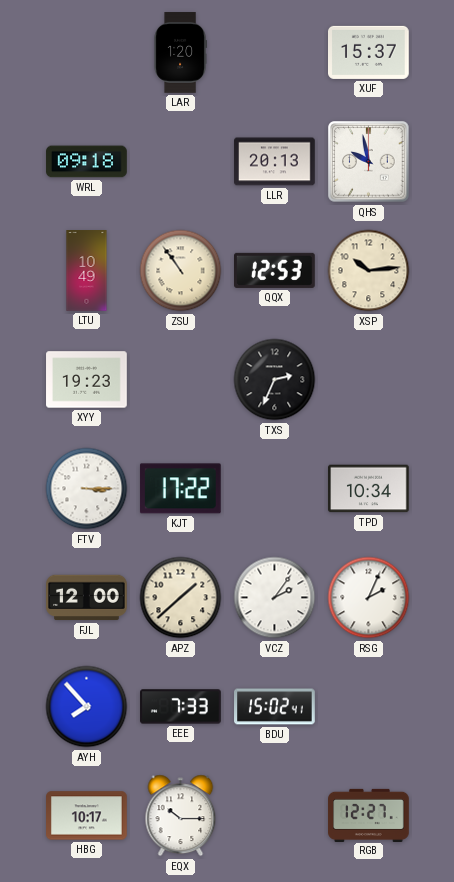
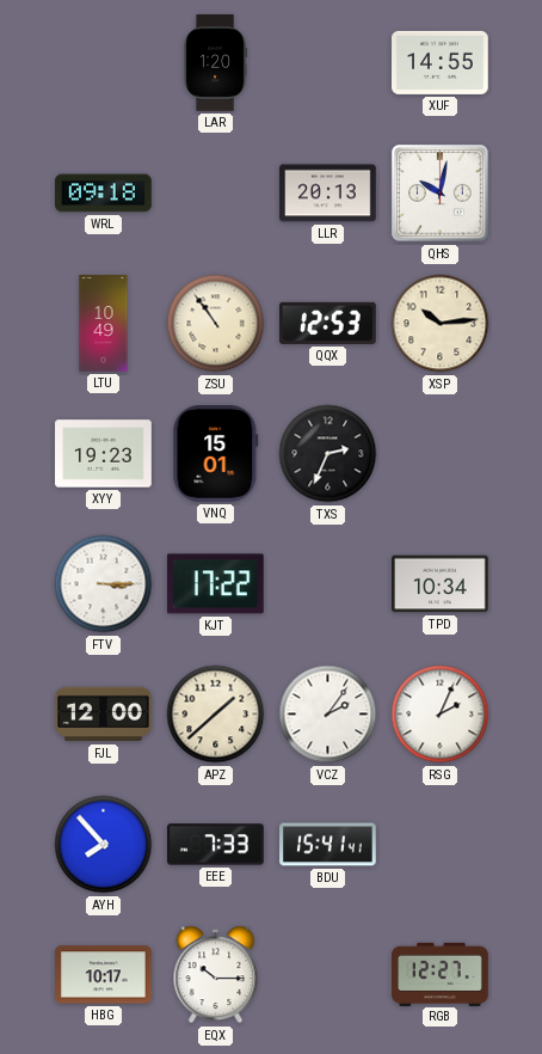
XUF: 15:37 -> 14:55
QHS: 9:58 -> 10:02
VNQ: none -> 15:01
BDU: 15:02 -> 15:41
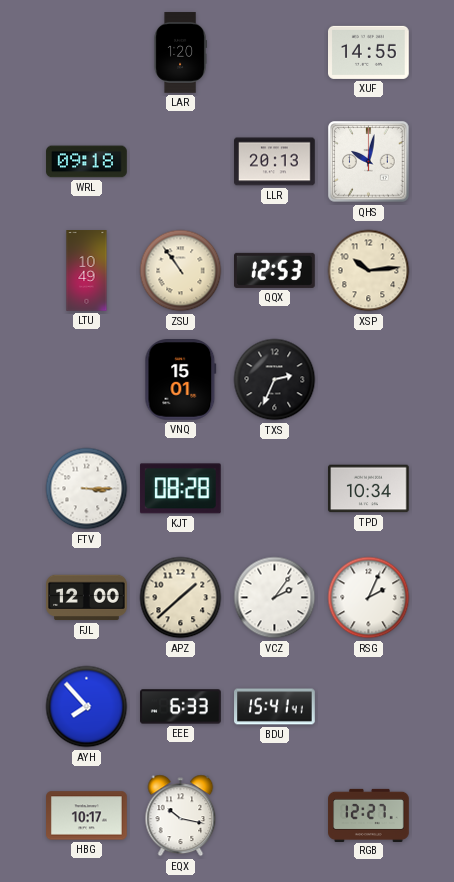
XYY: 19:23 -> none
KJT: 17:22 -> 08:28
EEE: 7:33 -> 6:33
EQX: 10:15 -> 10:17
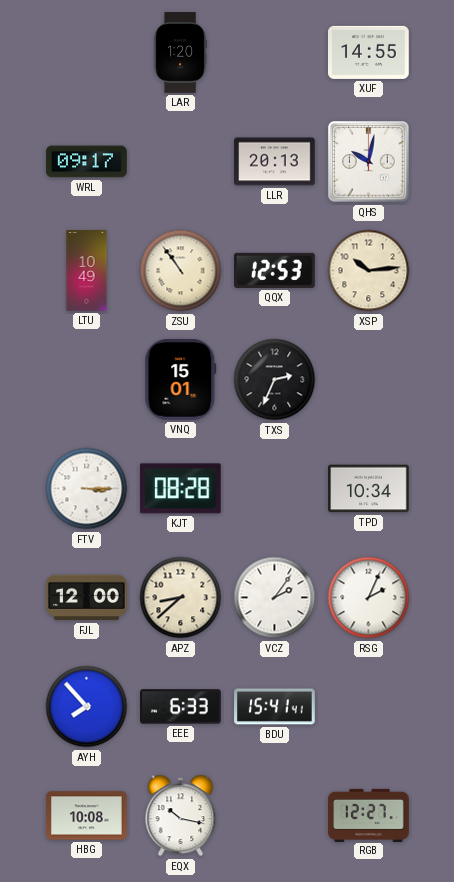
WRL: 09:18 -> 09:17
APZ: 1:38 -> 8:38
HBG: 10:17 -> 10:08
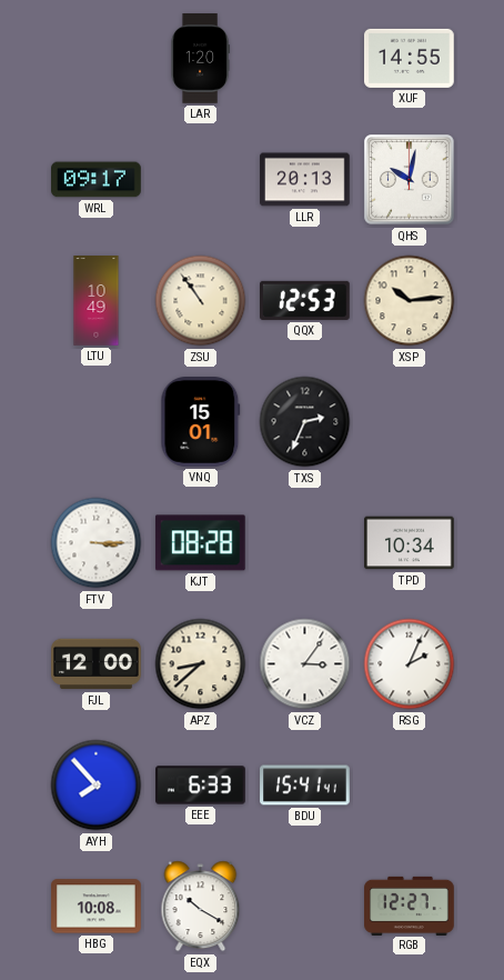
VCZ: 2:06 -> 3:06
EQX: 10:17 -> 10:20
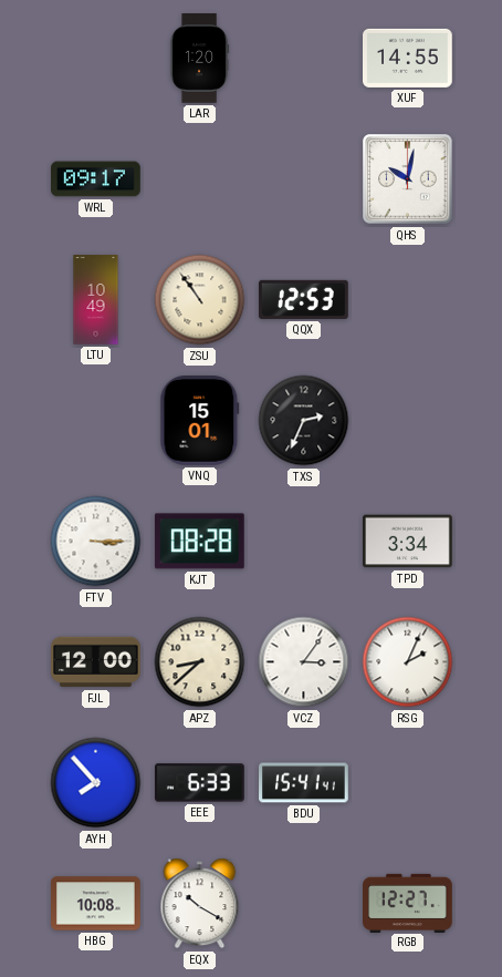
LLR: 20:13 -> none
XSP: 10:14 -> none
TPD: 10:34 -> 3:34
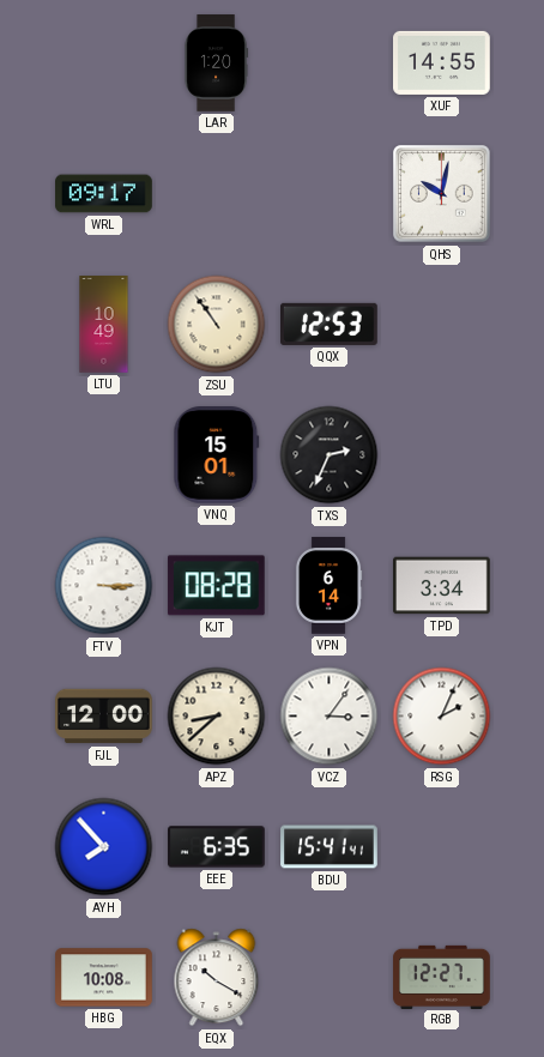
VPN: none -> 6:14
EEE: 6:33 -> 6:35
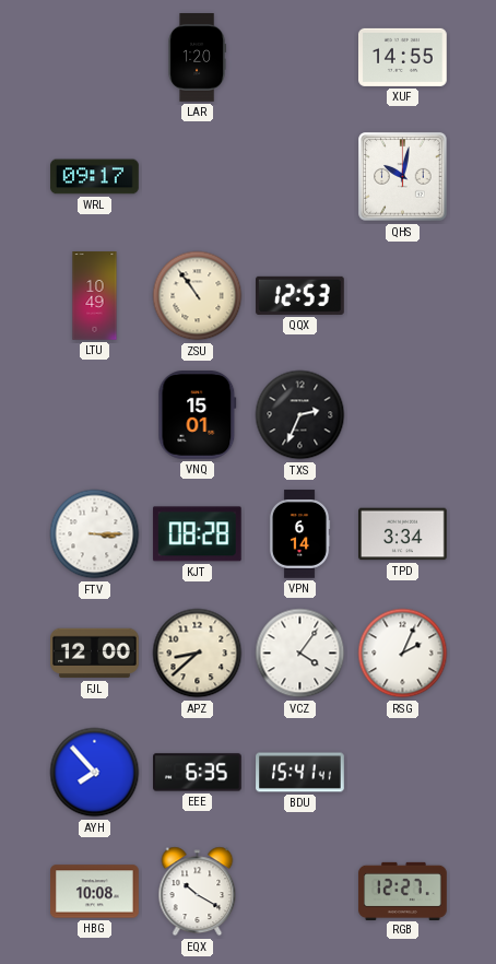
VCZ: 3:06 -> 4:06
